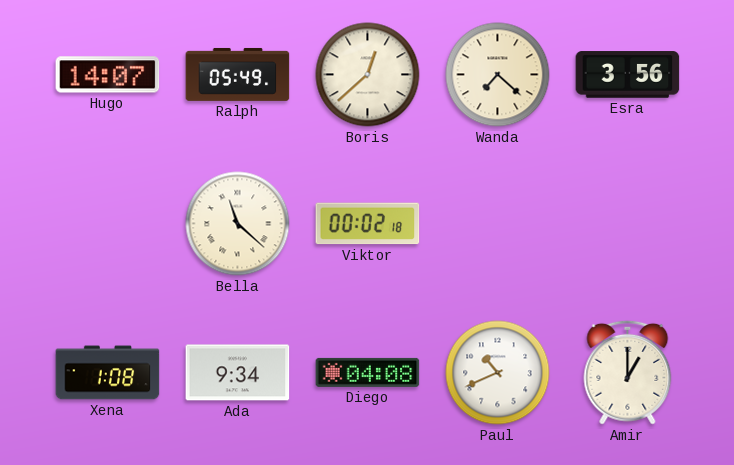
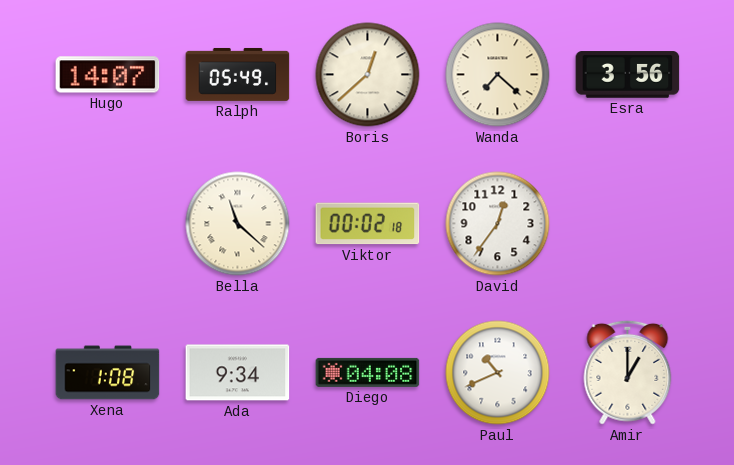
David: none -> 12:36
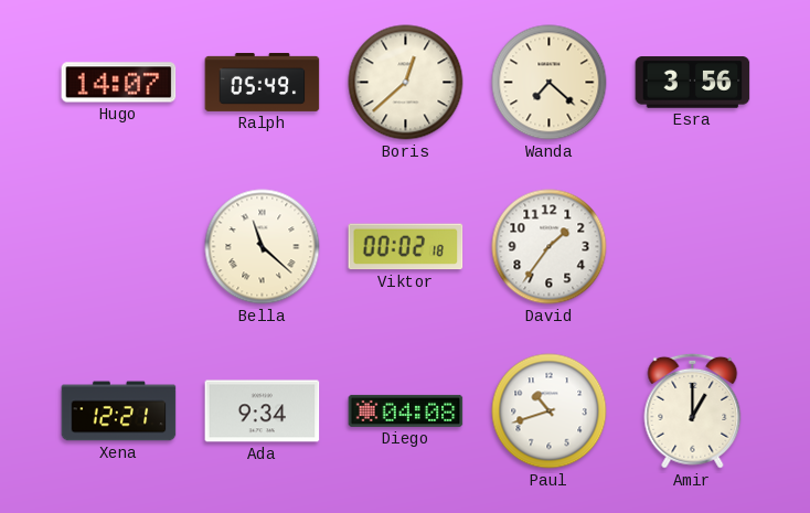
David: 12:36 -> 1:36
Xena: 1:08 -> 12:21
Paul: 10:41 -> 10:42
